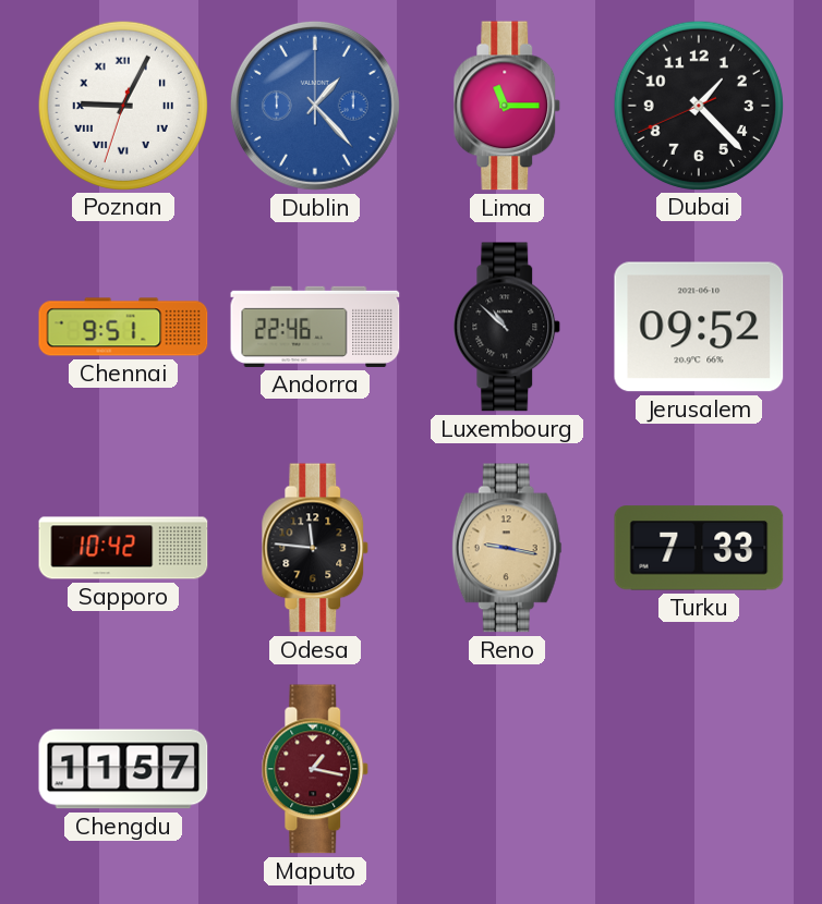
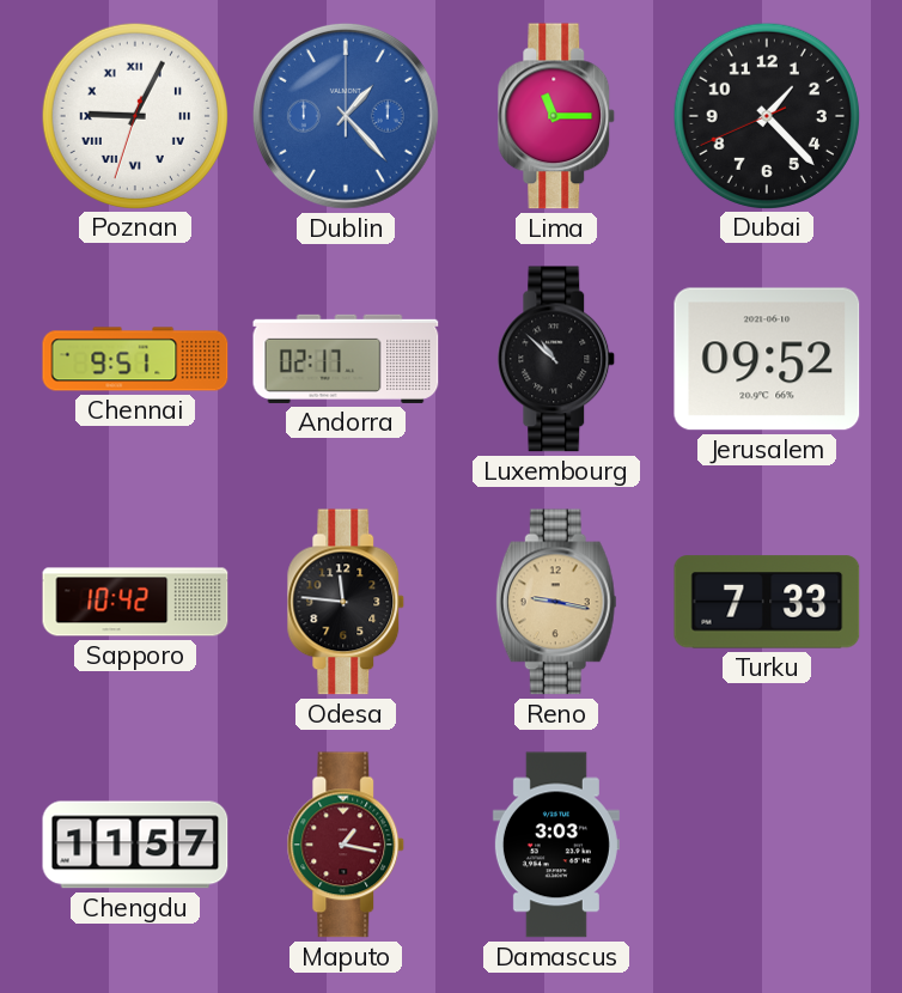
Andorra: 22:46 -> 02:17
Damascus: none -> 3:03
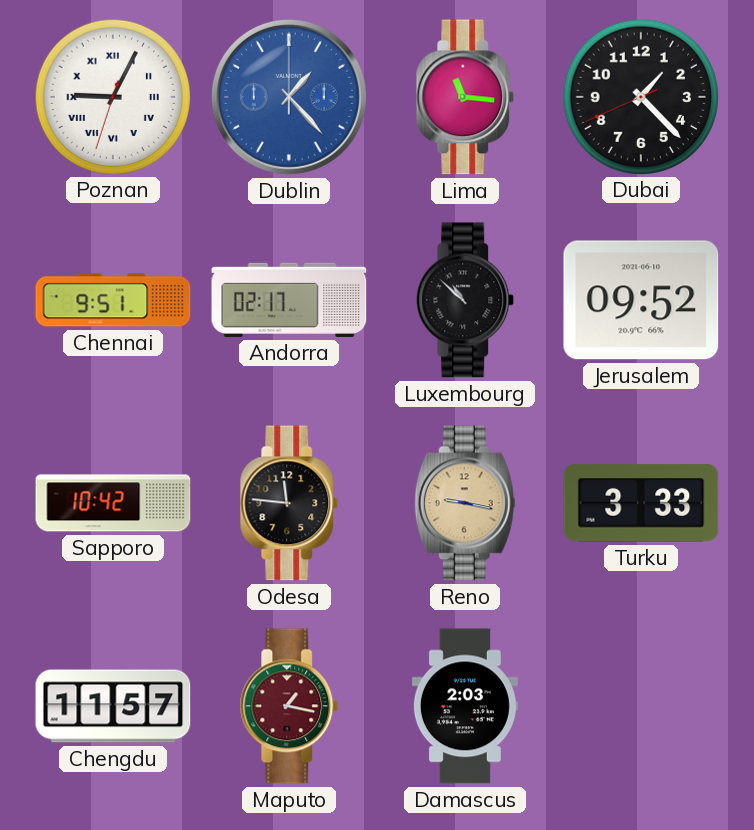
Lima: 11:15 -> 11:16
Turku: 7:33 -> 3:33
Damascus: 3:03 -> 2:03
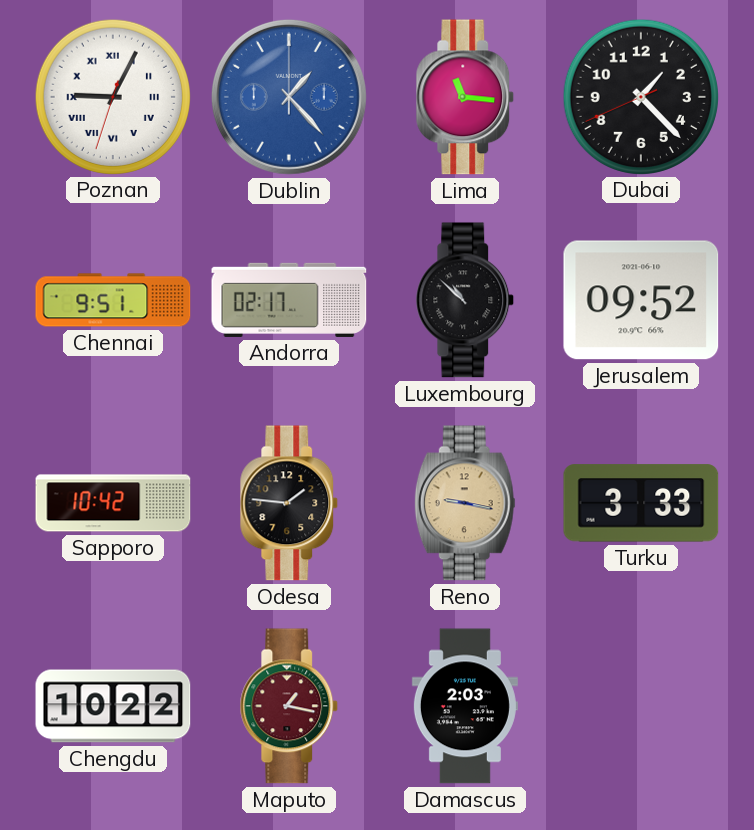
Odesa: 11:46 -> 1:46
Chengdu: 11:57 -> 10:22
